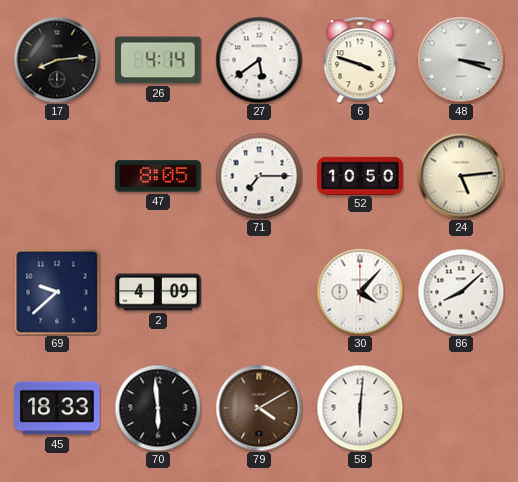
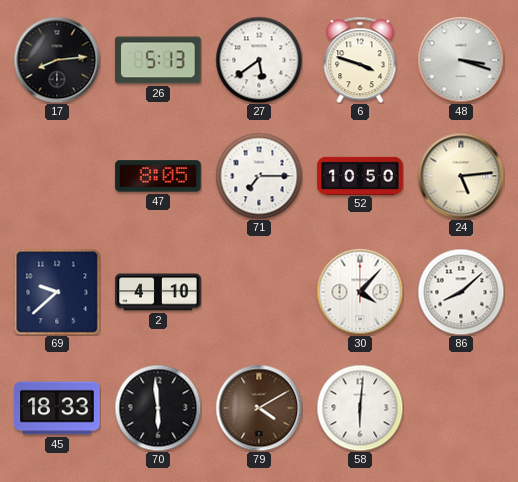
26: 4:14 -> 5:13
2: 4:09 -> 4:10
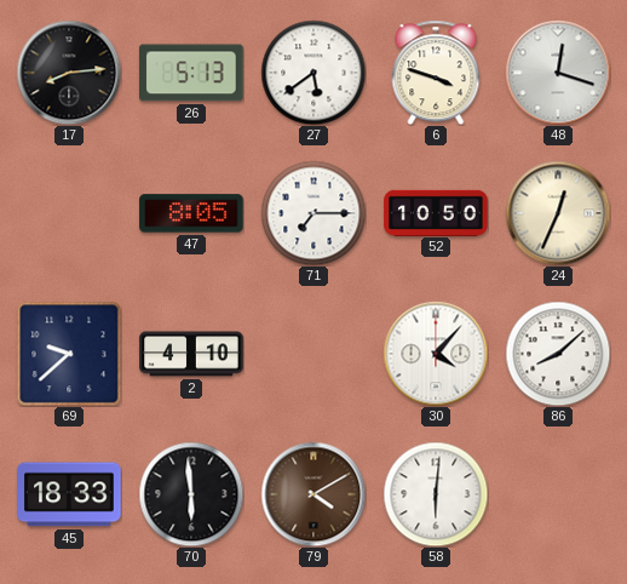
48: 3:18 -> 12:18
24: 5:14 -> 12:34
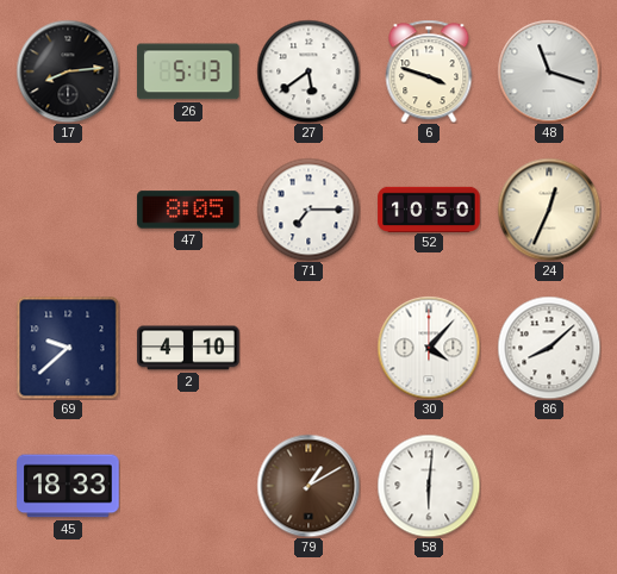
48: 12:18 -> 11:18
70: 5:59 -> none
79: 4:10 -> 1:10
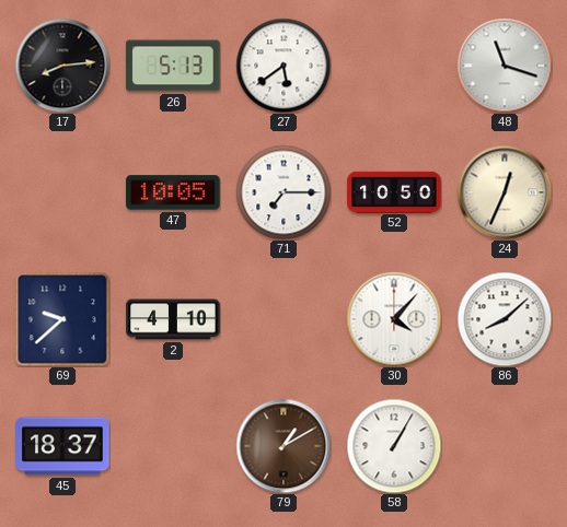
6: 3:48 -> none
47: 8:05 -> 10:05
45: 18:33 -> 18:37
58: 6:01 -> 1:05
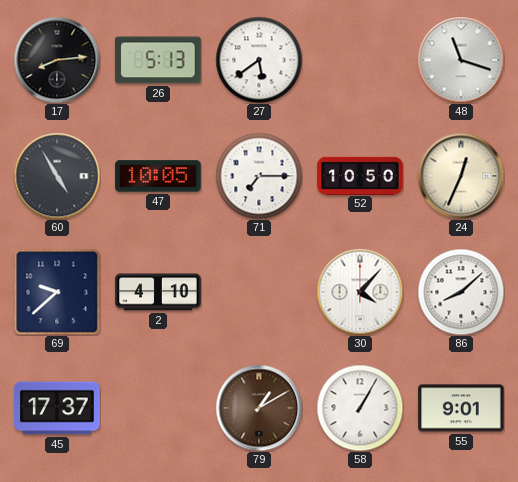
60: none -> 4:55
45: 18:37 -> 17:37
55: none -> 9:01
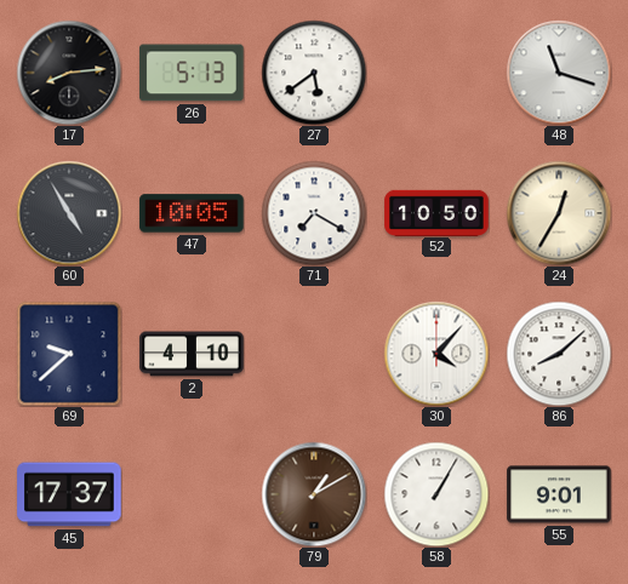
71: 7:15 -> 7:20
24: 12:34 -> 12:35
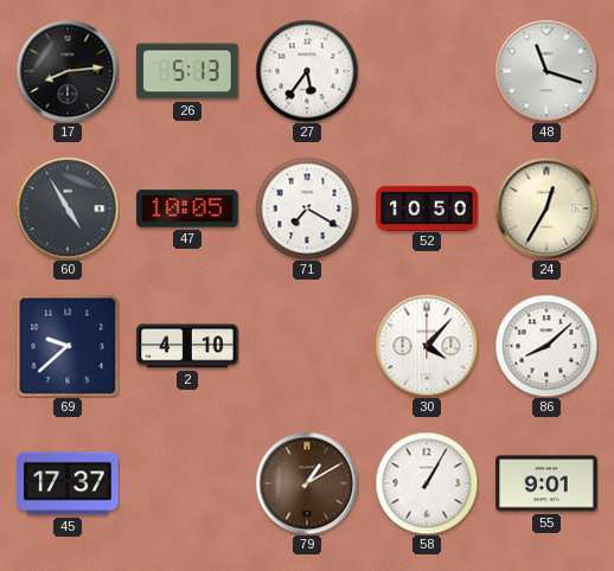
27: 5:39 -> 5:36
